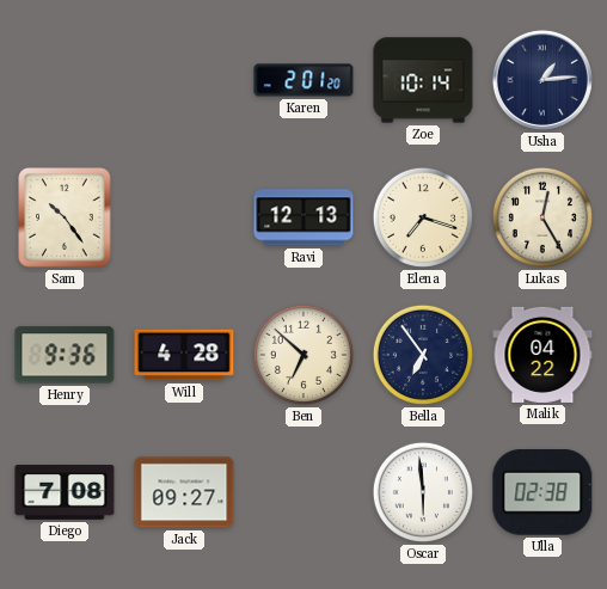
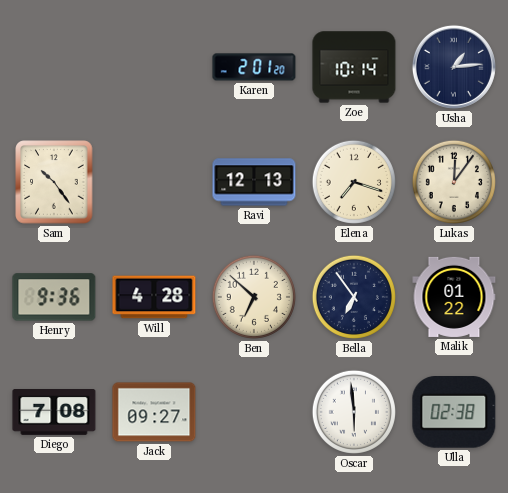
Lukas: 12:25 -> 12:06
Malik: 04:22 -> 01:22
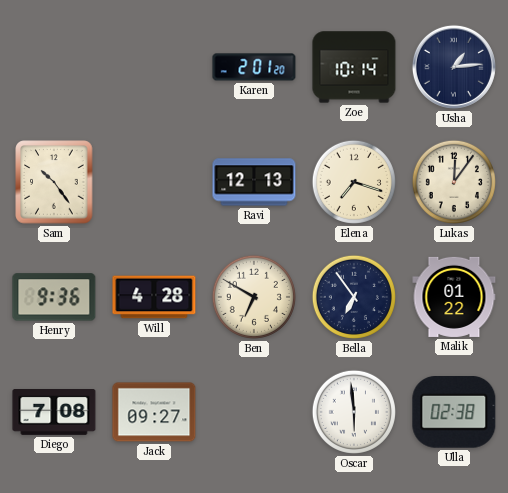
Ben: 6:52 -> 6:50
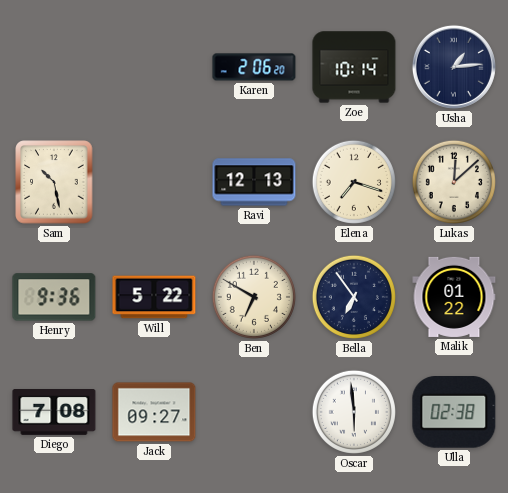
Karen: 2:01 -> 2:06
Sam: 10:24 -> 10:28
Lukas: 12:06 -> 12:08
Will: 4:28 -> 5:22
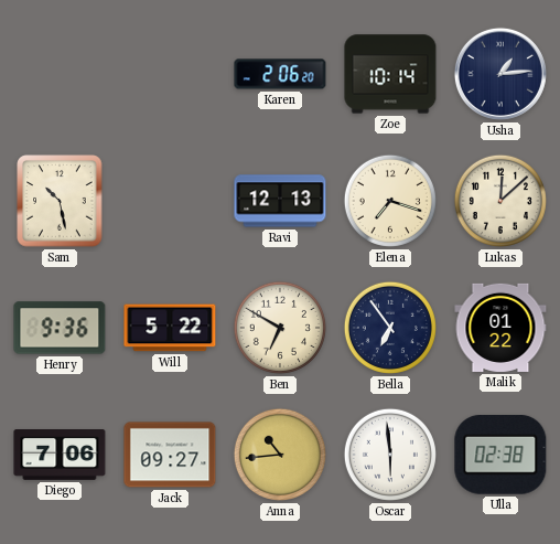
Diego: 7:08 -> 7:06
Anna: none -> 10:44
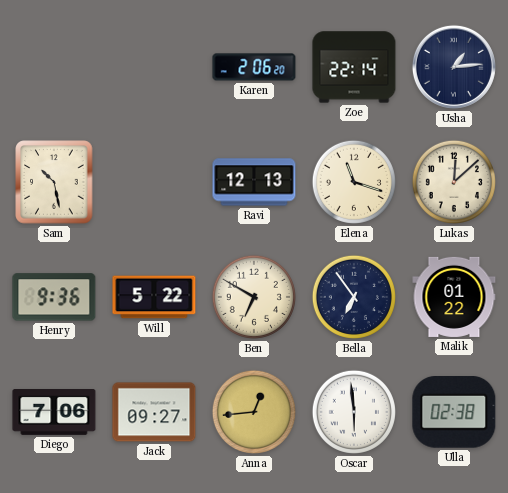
Zoe: 10:14 -> 22:14
Elena: 7:18 -> 11:18
Anna: 10:44 -> 12:44
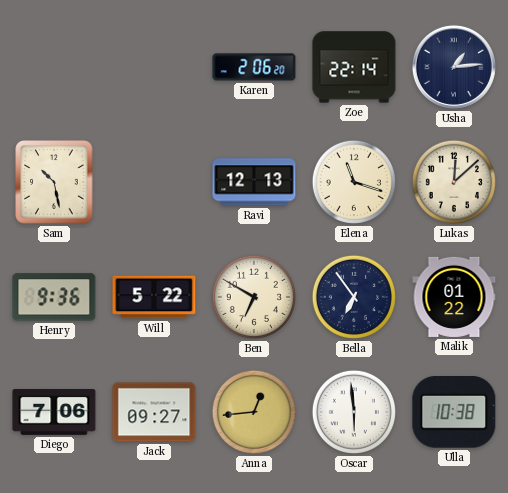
Ulla: 02:38 -> 10:38
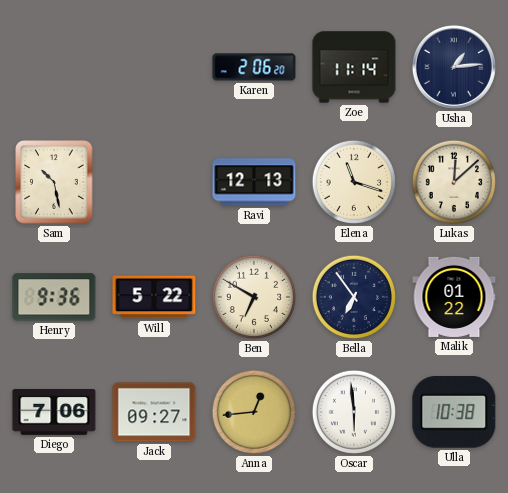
Zoe: 22:14 -> 11:14
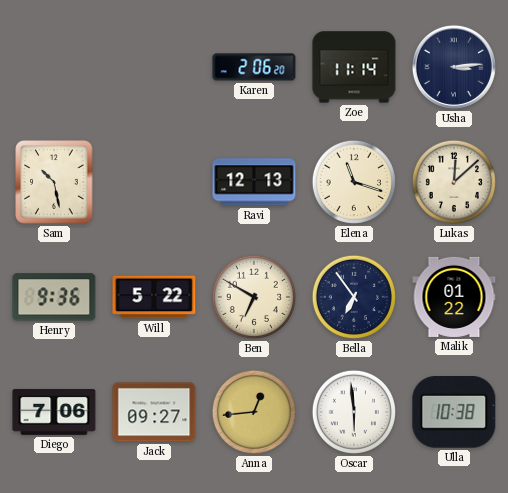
Usha: 1:14 -> 3:14
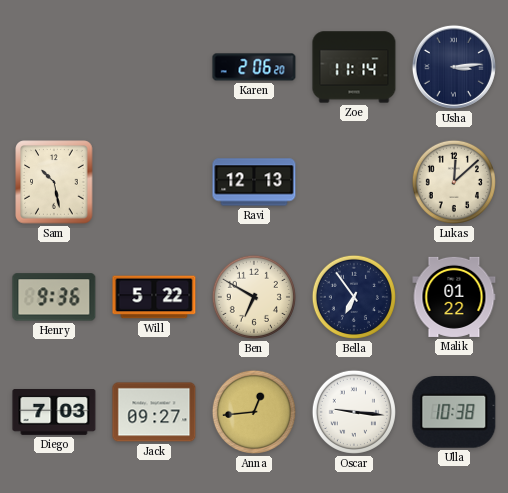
Elena: 11:18 -> none
Diego: 7:06 -> 7:03
Oscar: 5:59 -> 9:16
